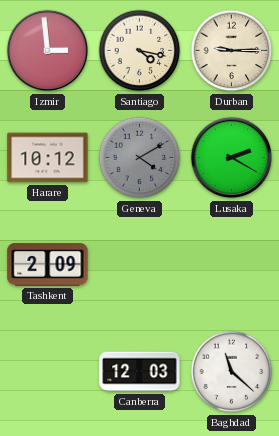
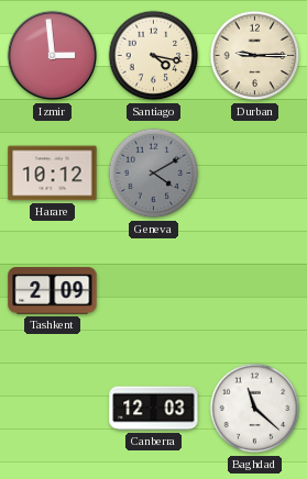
Lusaka: 2:20 -> none
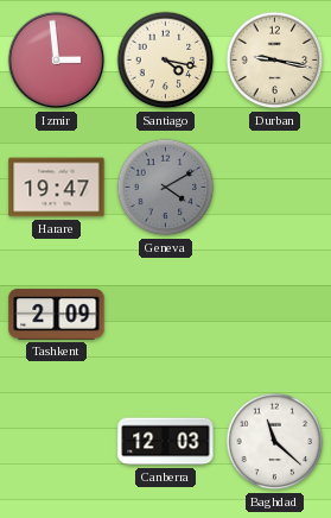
Durban: 9:15 -> 9:17
Harare: 10:12 -> 19:47
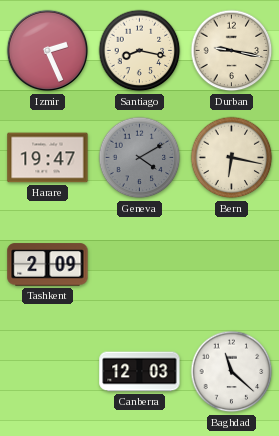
Izmir: 2:59 -> 2:26
Santiago: 4:17 -> 8:17
Bern: none -> 6:17
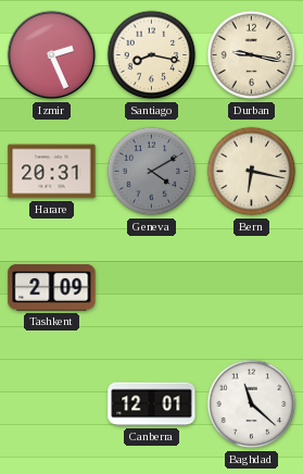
Harare: 19:47 -> 20:31
Canberra: 12:03 -> 12:01
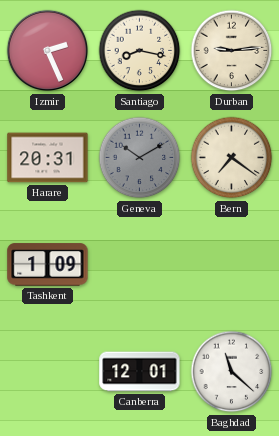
Durban: 9:17 -> 9:14
Geneva: 4:10 -> 10:10
Bern: 6:17 -> 7:21
Tashkent: 2:09 -> 1:09
